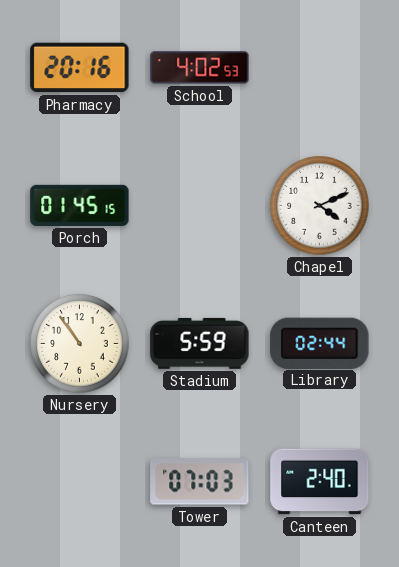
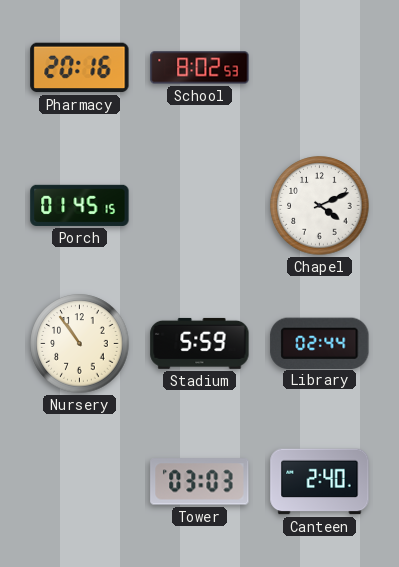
School: 4:02 -> 8:02
Tower: 07:03 -> 03:03
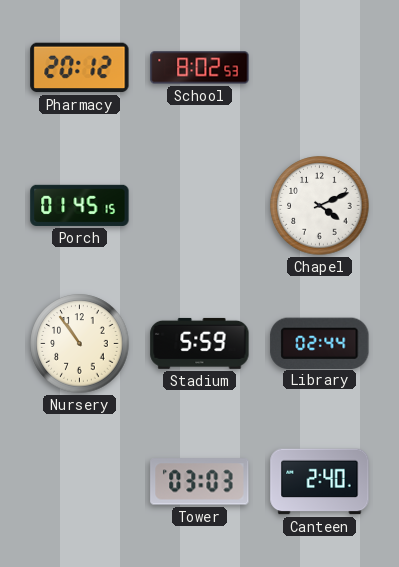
Pharmacy: 20:16 -> 20:12
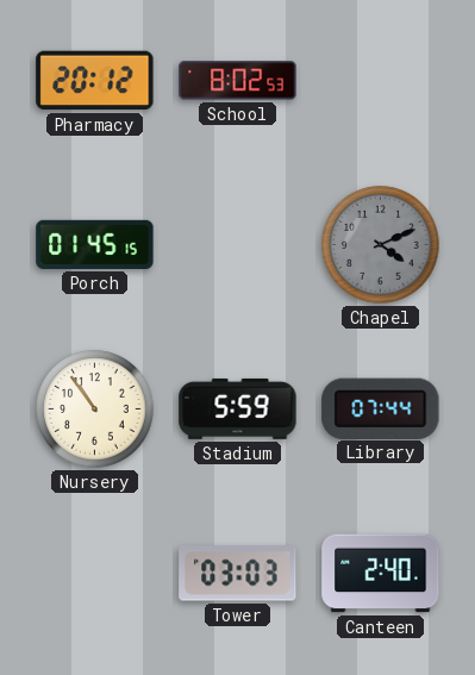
Chapel dial: white -> grey
Library: 02:44 -> 07:44
